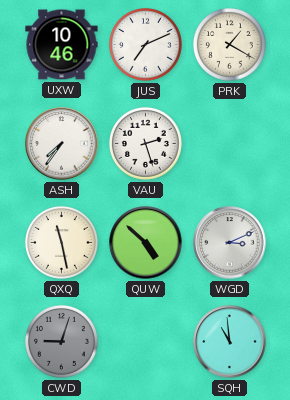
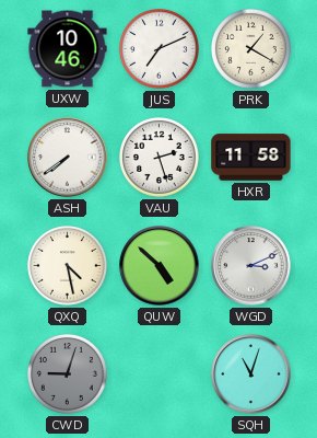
ASH: 7:36 -> 7:39
HXR: none -> 11:58
QXQ: 11:28 -> 4:28
SQH: 10:59 -> 11:03
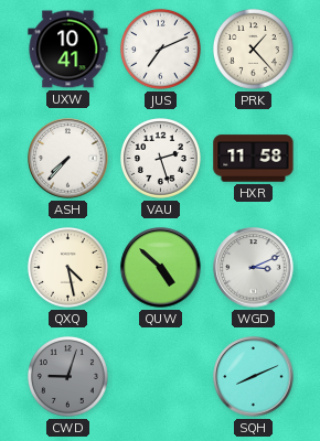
UXW: 10:46 -> 10:41
PRK: 1:20 -> 1:23
ASH: 7:39 -> 7:37
SQH: 11:03 -> 8:11
